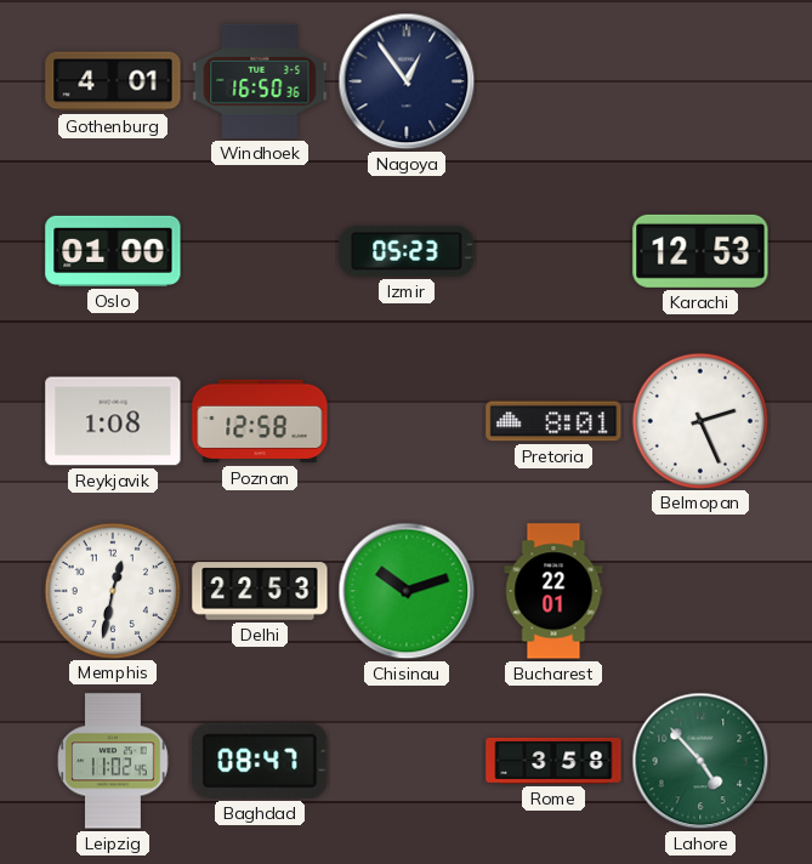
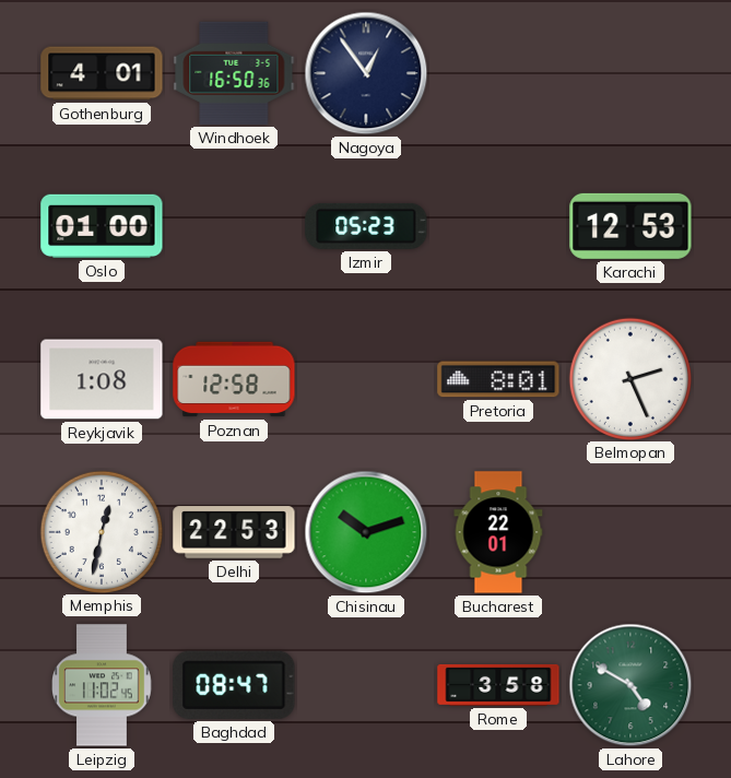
Lahore: 4:53 -> 4:50
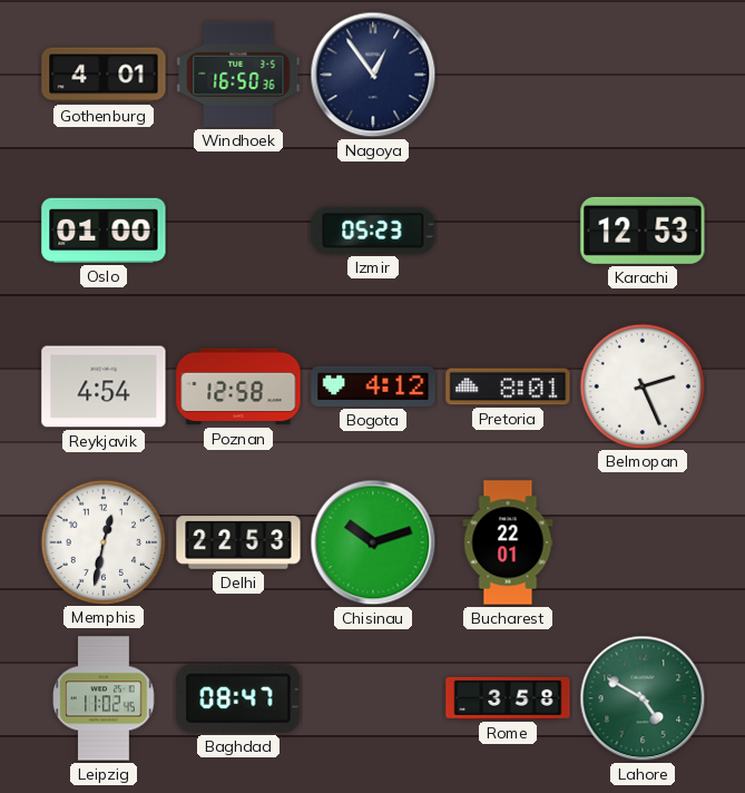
Reykjavik: 1:08 -> 4:54
Bogota: none -> 4:12
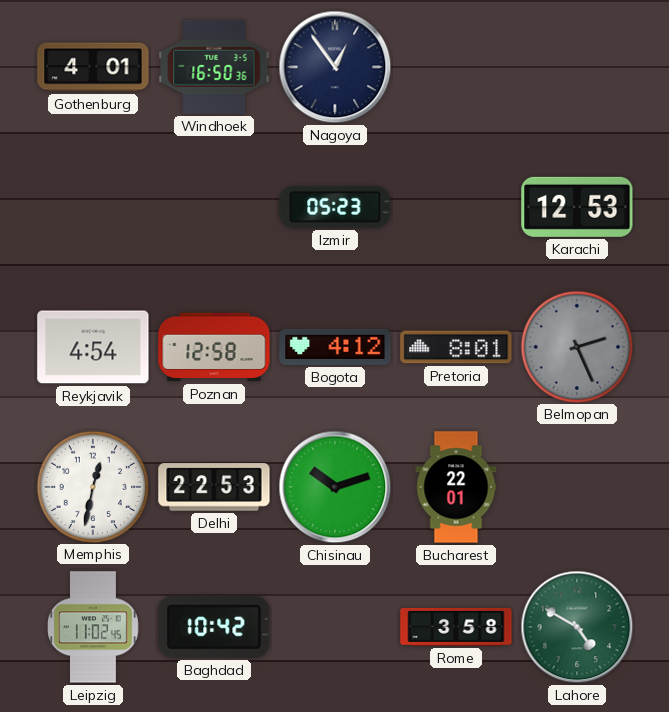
Oslo: 01:00 -> none
Belmopan dial: white -> grey
Baghdad: 08:47 -> 10:42
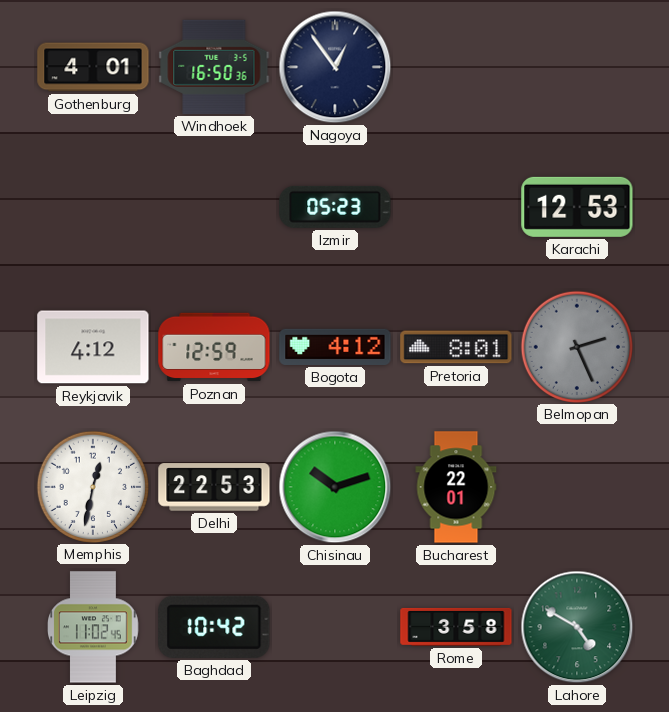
Reykjavik: 4:54 -> 4:12
Poznan: 12:58 -> 12:59
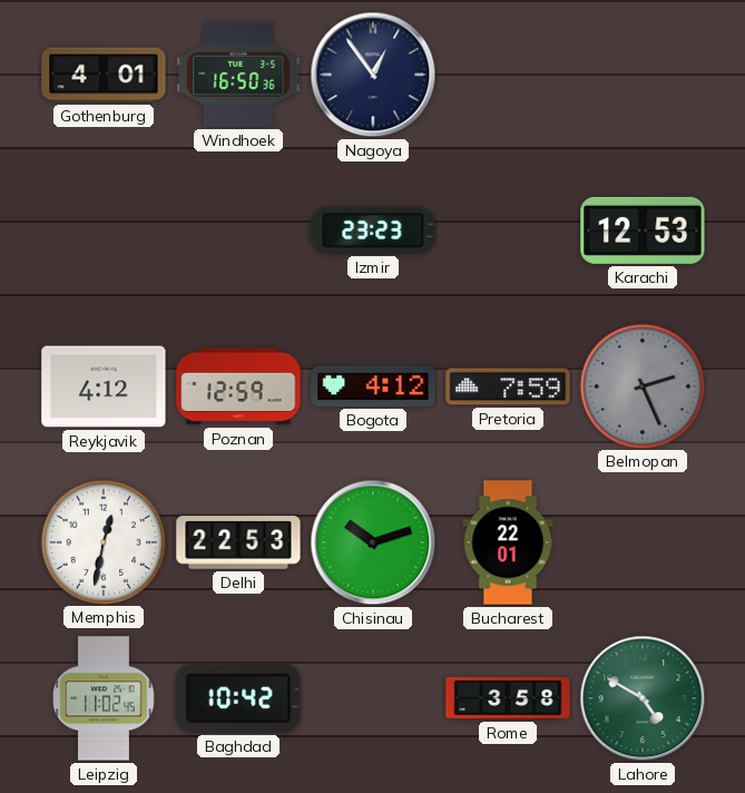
Izmir: 05:23 -> 23:23
Pretoria: 8:01 -> 7:59
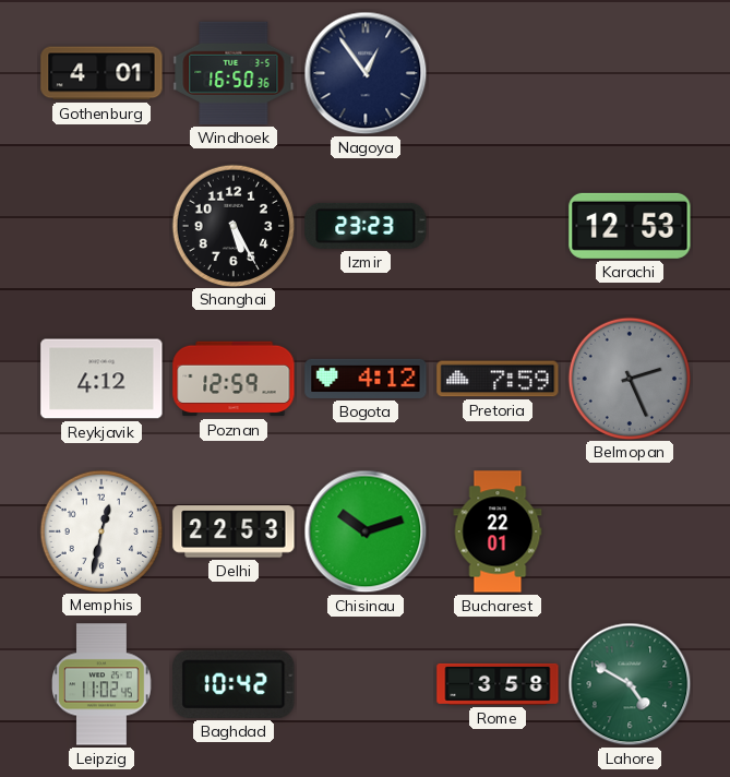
Shanghai: none -> 5:25
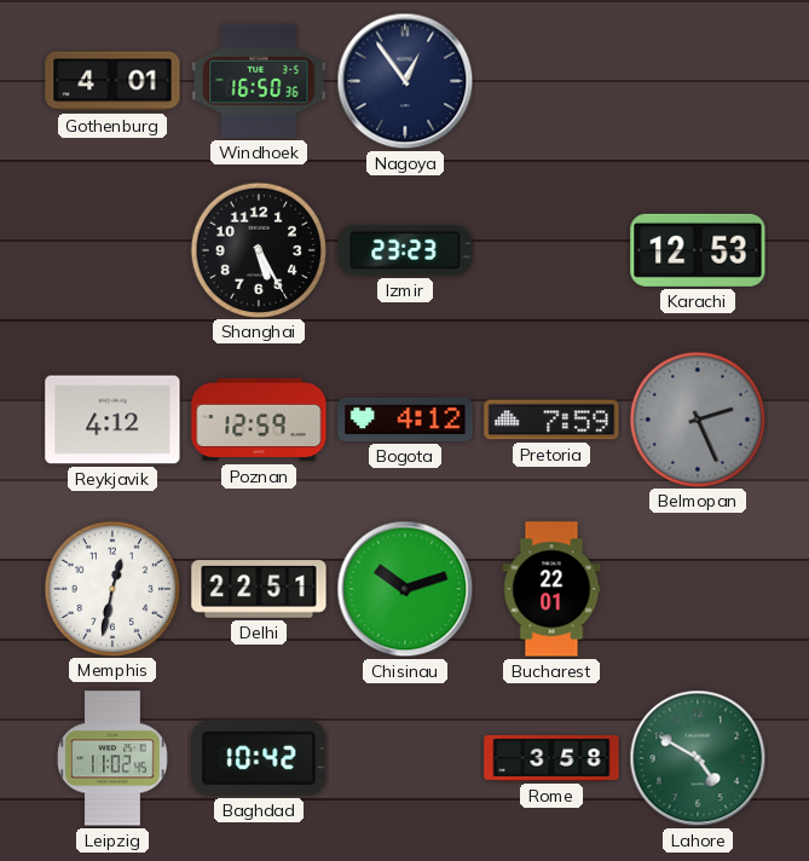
Delhi: 22:53 -> 22:51
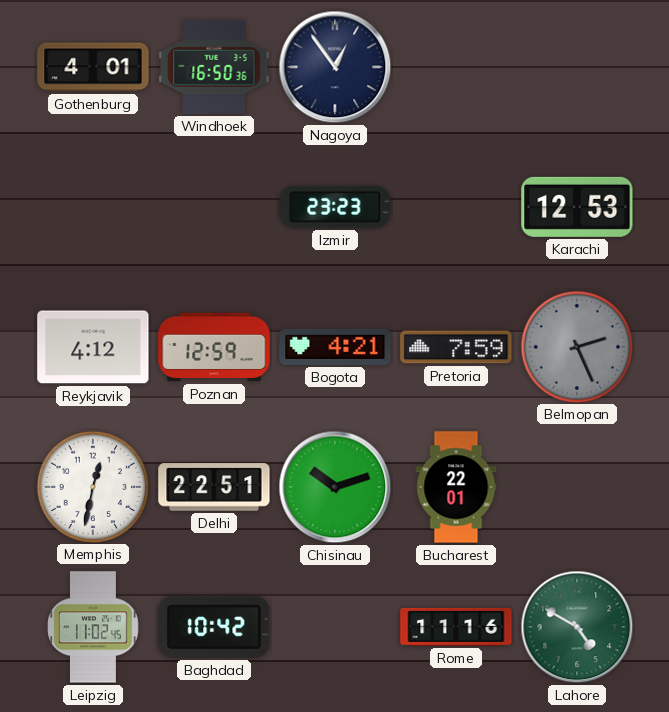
Shanghai: 5:25 -> none
Bogota: 4:12 -> 4:21
Rome: 3:58 -> 11:16
